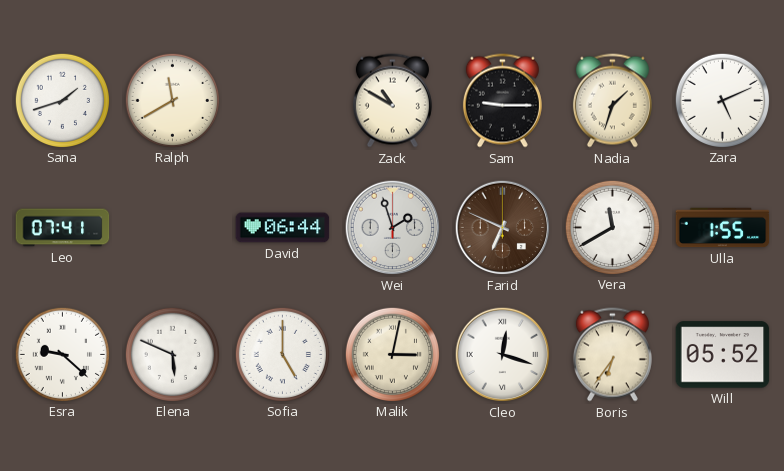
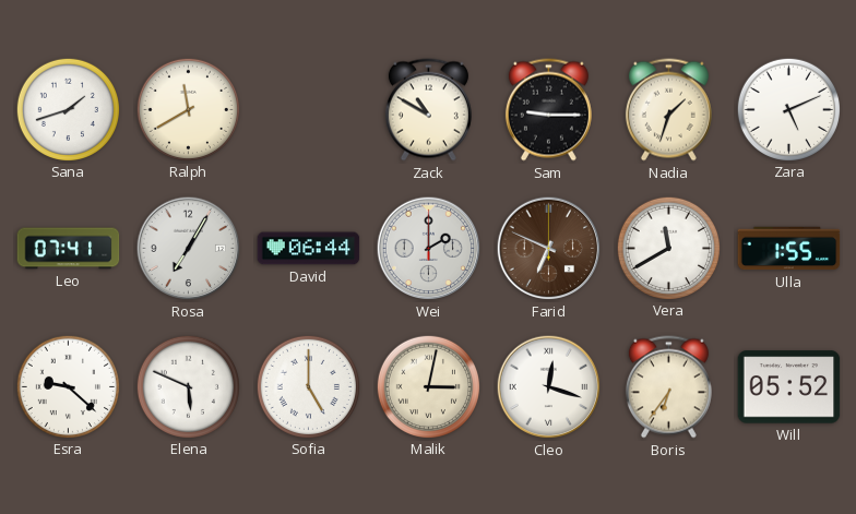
Rosa: none -> 7:05
Wei: 1:57 -> 2:00
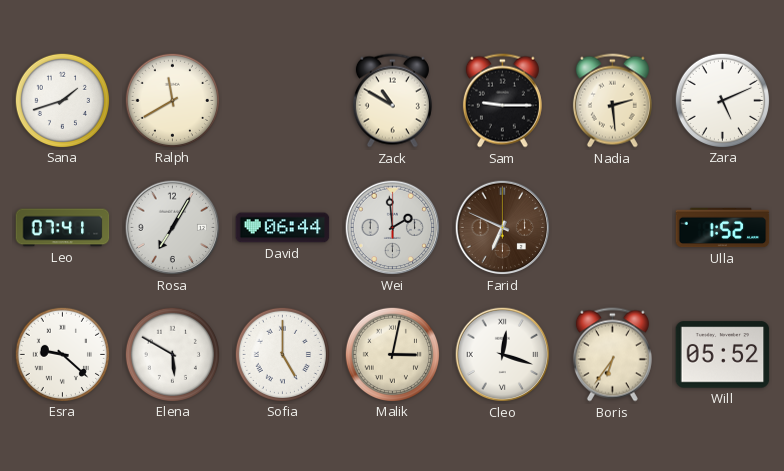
Nadia: 1:33 -> 2:29
Wei: 2:00 -> 1:59
Vera: 11:40 -> none
Ulla: 1:55 -> 1:52
Elena: 5:49 -> 5:50
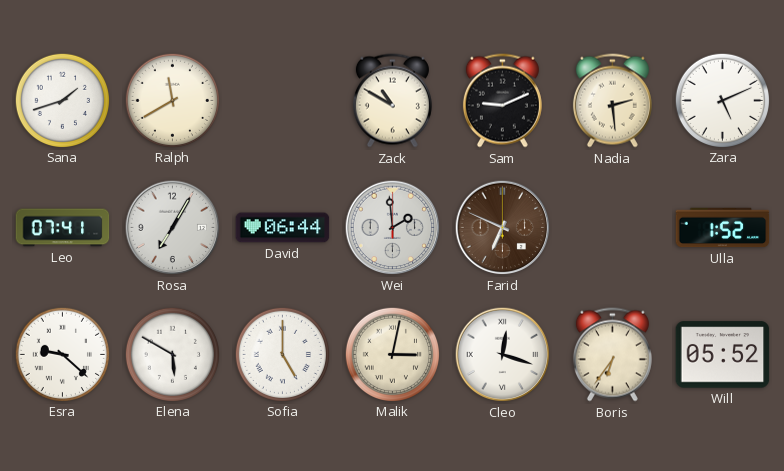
Sam: 9:15 -> 9:11
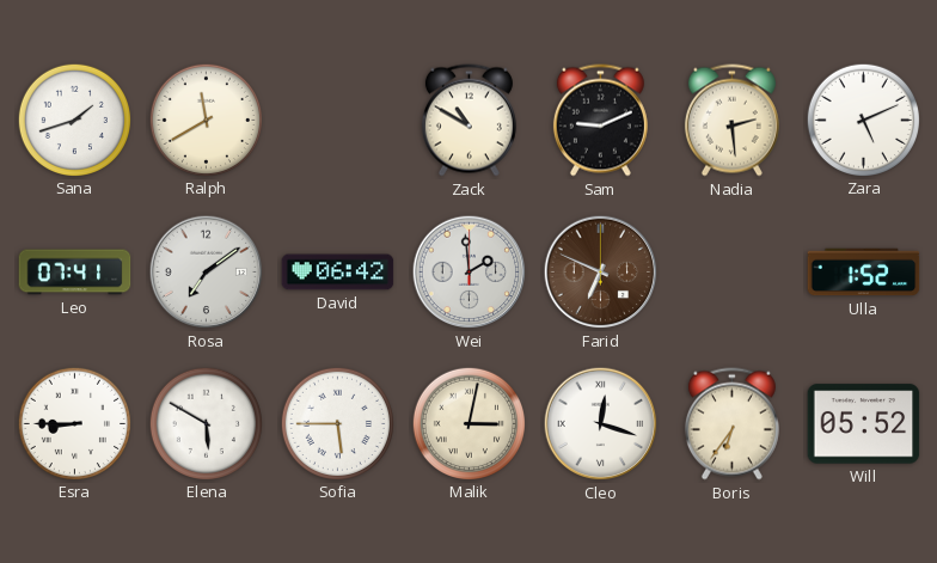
Rosa: 7:05 -> 7:09
David: 06:44 -> 06:42
Esra: 9:22 -> 8:45
Sofia: 5:00 -> 5:45
